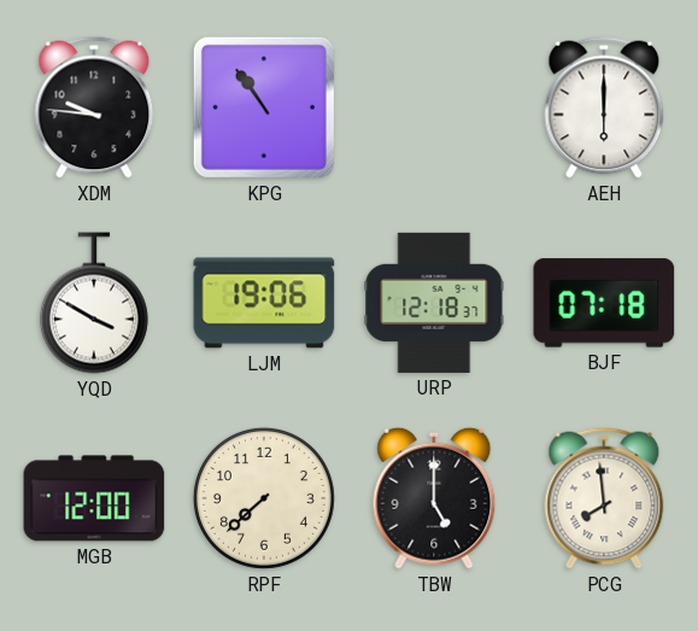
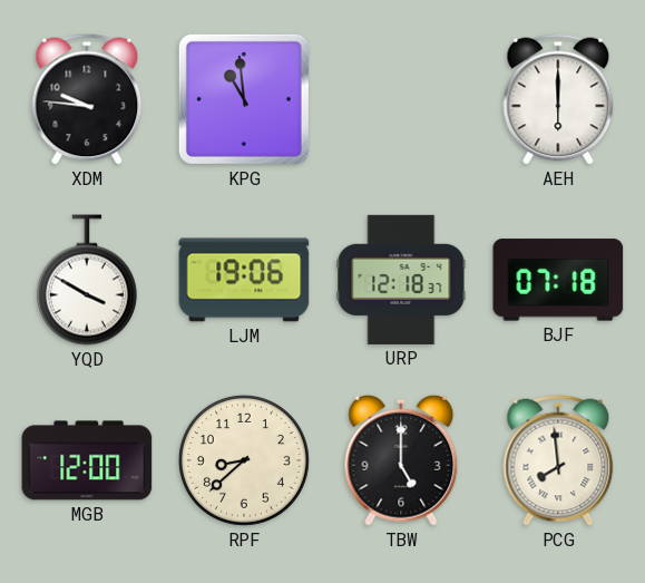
KPG: 10:54 -> 10:59
RPF: 7:38 -> 8:38
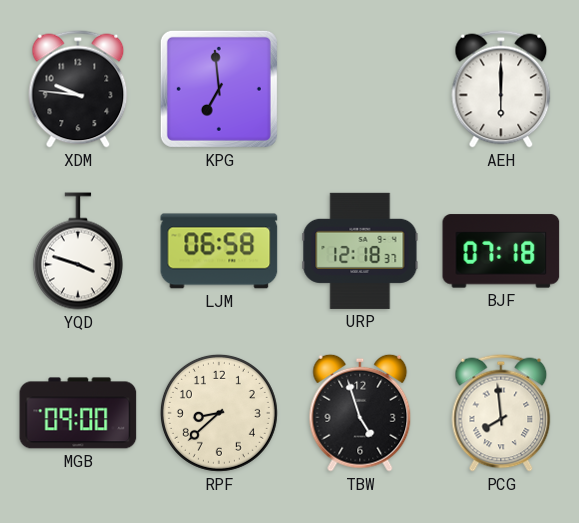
KPG: 10:59 -> 6:59
YQD: 3:50 -> 3:48
LJM: 19:06 -> 06:58
MGB: 12:00 -> 09:00
TBW: 5:00 -> 4:57
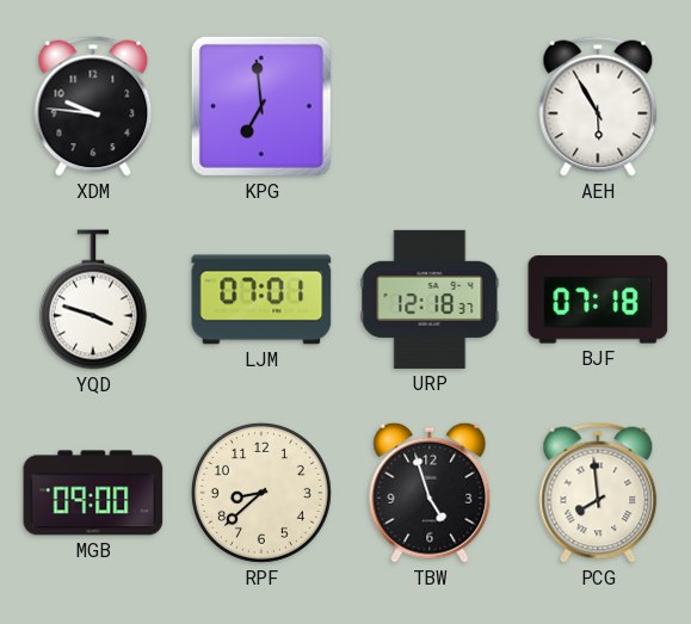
AEH: 6:00 -> 5:55
LJM: 06:58 -> 07:01
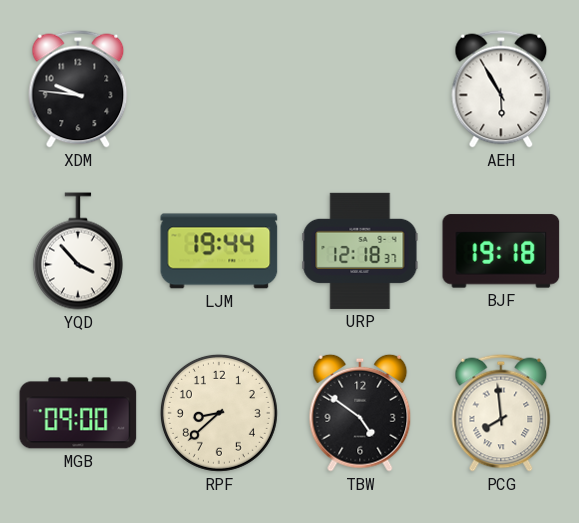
KPG: 6:59 -> none
YQD: 3:48 -> 3:53
LJM: 07:01 -> 19:44
BJF: 07:18 -> 19:18
TBW: 4:57 -> 4:51
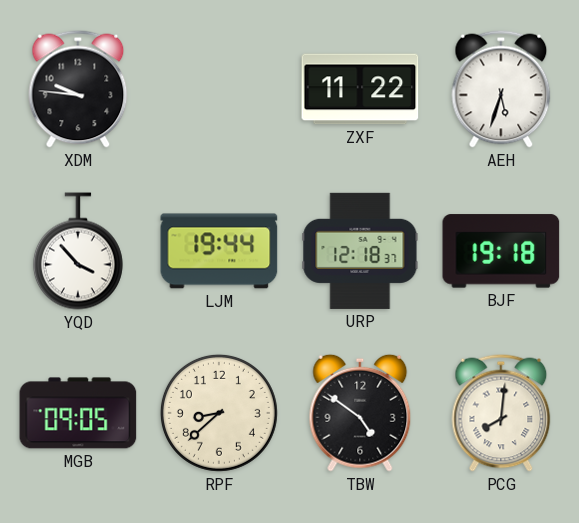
ZXF: none -> 11:22
AEH: 5:55 -> 5:33
MGB: 09:00 -> 09:05
PCG: 7:59 -> 8:01
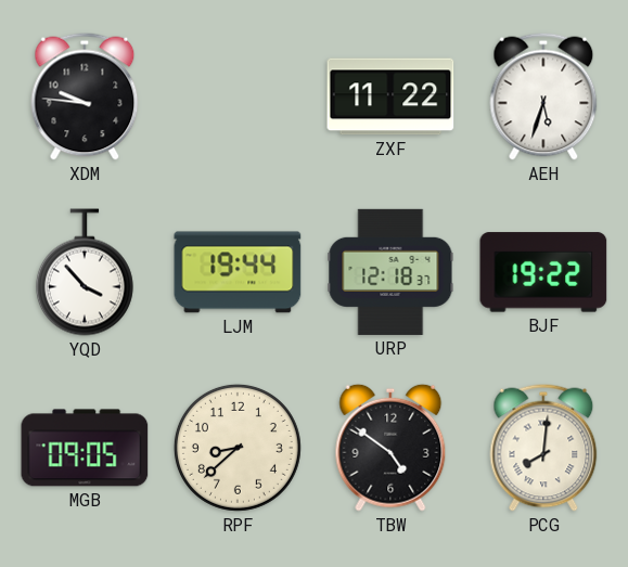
BJF: 19:18 -> 19:22
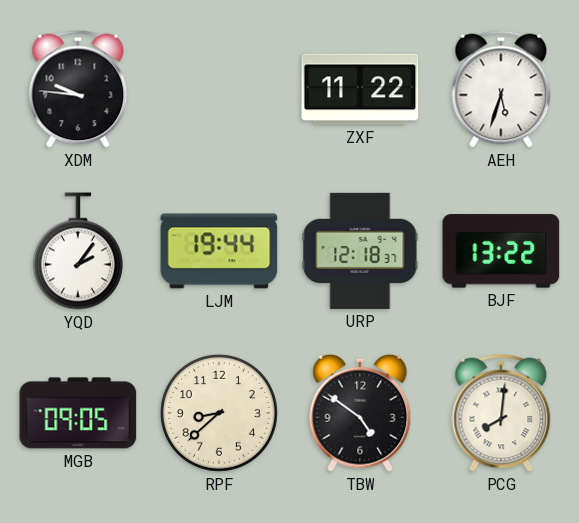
YQD: 3:53 -> 2:06
BJF: 19:22 -> 13:22
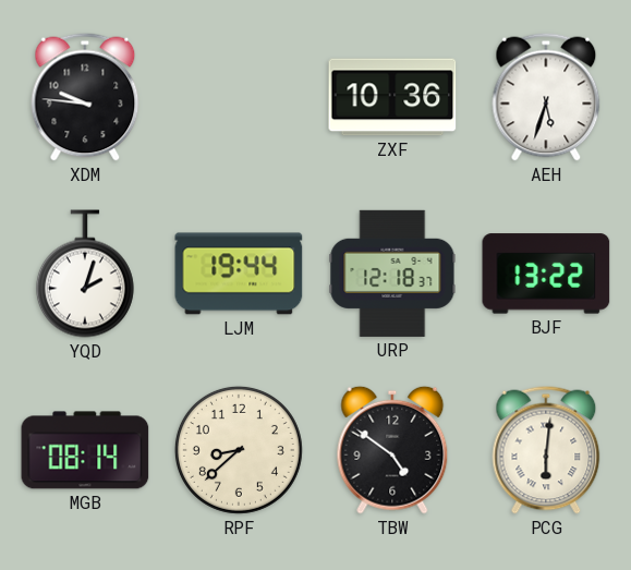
ZXF: 11:22 -> 10:36
YQD: 2:06 -> 2:03
MGB: 09:05 -> 08:14
PCG: 8:01 -> 6:01
